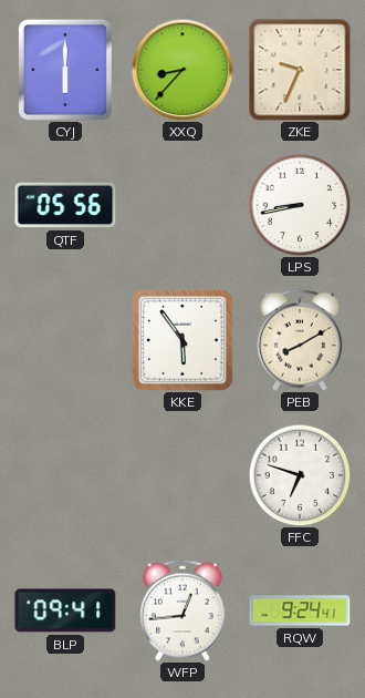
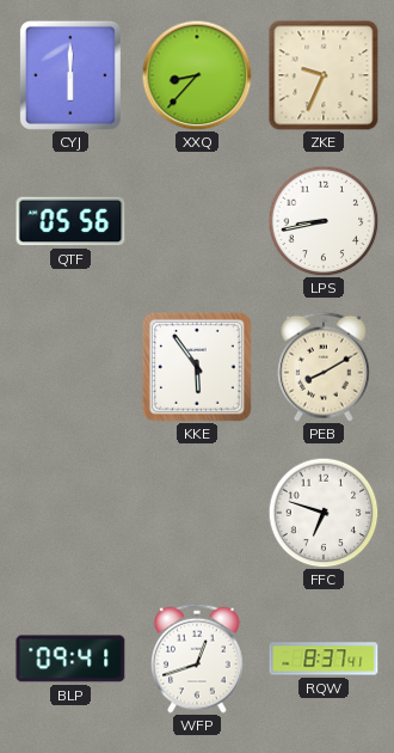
WFP: 12:44 -> 12:42
RQW: 9:24 -> 8:37
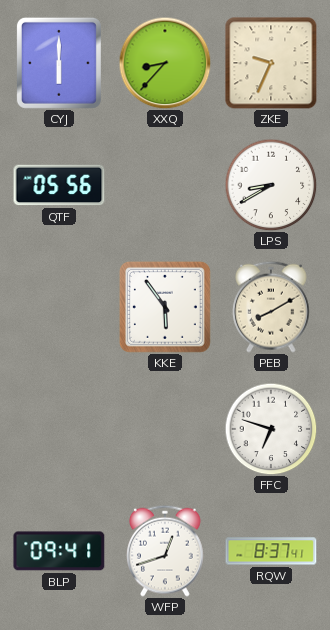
LPS: 8:43 -> 8:40
